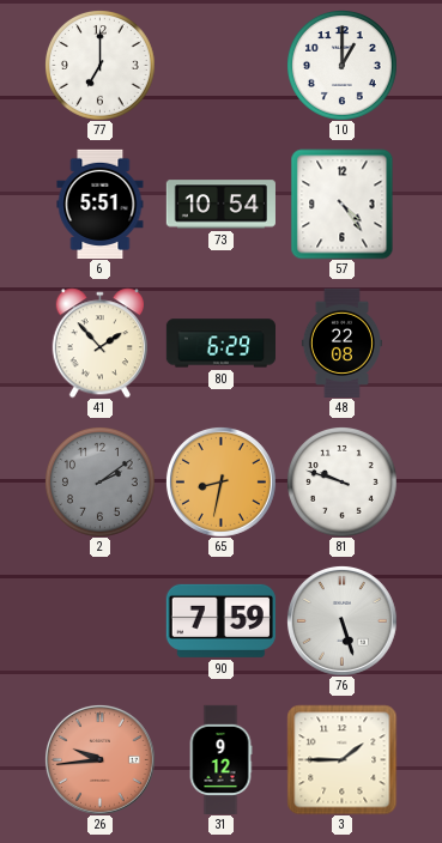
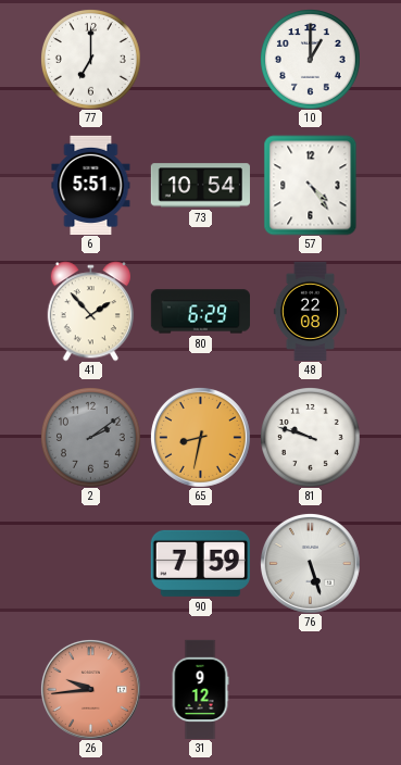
3: 1:45 -> none
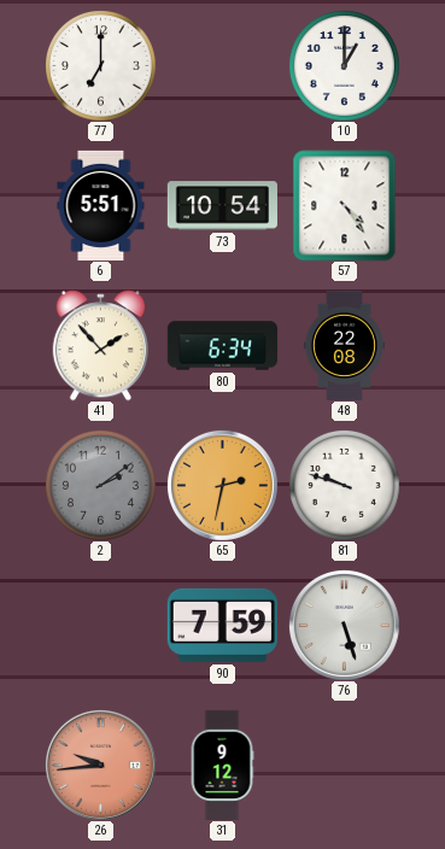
80: 6:29 -> 6:34
65: 8:32 -> 2:32
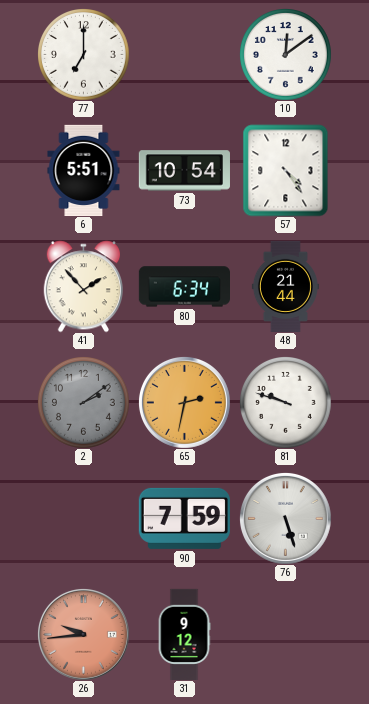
10: 1:00 -> 12:09
48: 22:08 -> 21:44
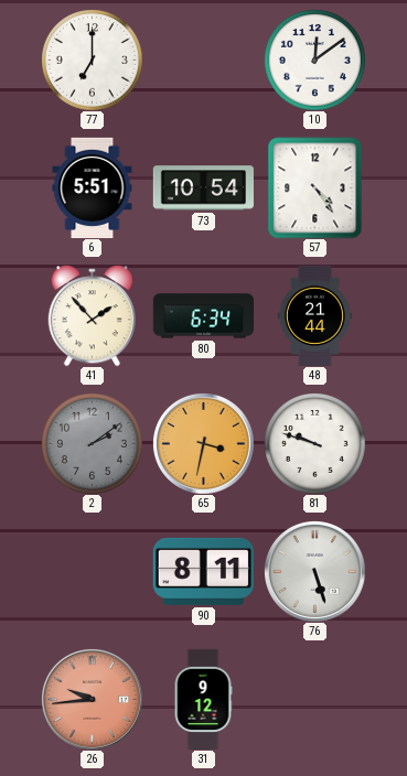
65: 2:32 -> 3:32
90: 7:59 -> 8:11
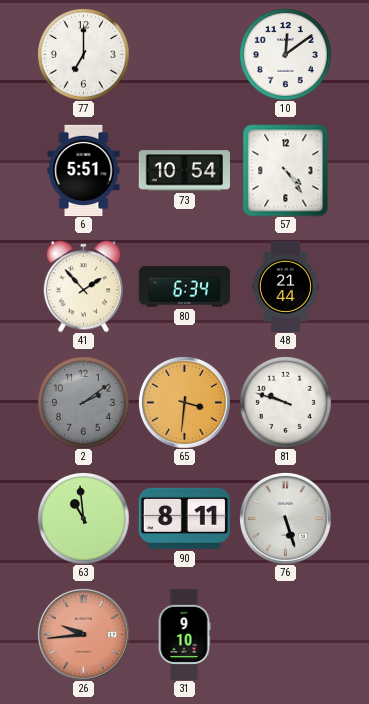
65: 3:32 -> 3:31
63: none -> 10:59
31: 9:12 -> 9:10
